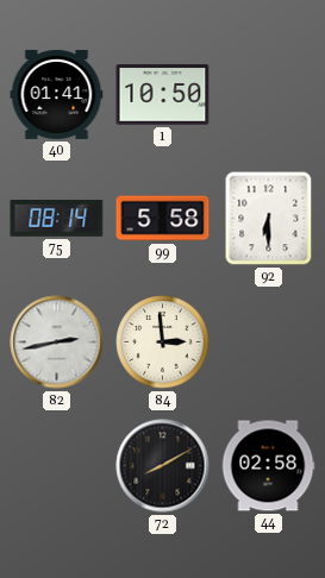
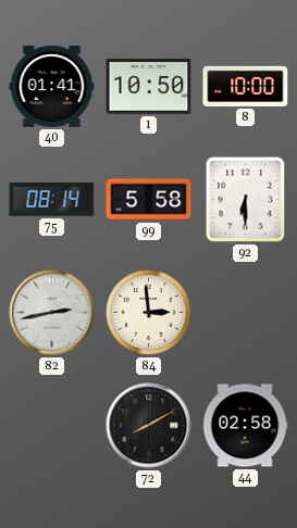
8: none -> 10:00
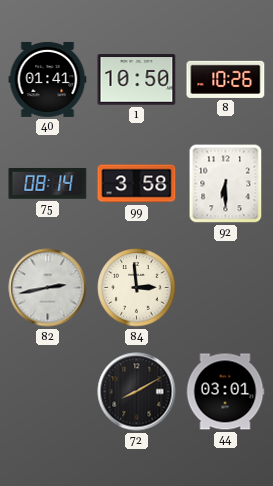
8: 10:00 -> 10:26
99: 5:58 -> 3:58
44: 02:58 -> 03:01
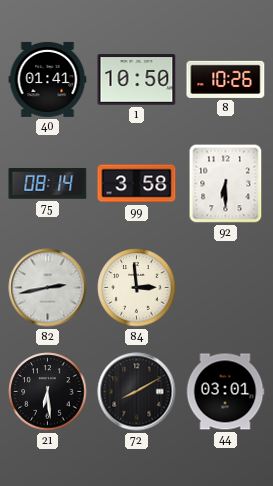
21: none -> 6:29
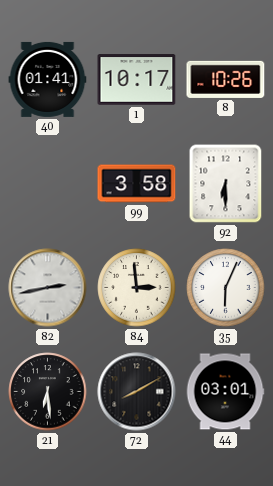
1: 10:50 -> 10:17
75: 08:14 -> none
35: none -> 6:04
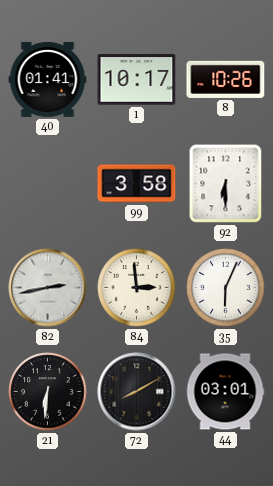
21: 6:29 -> 6:31
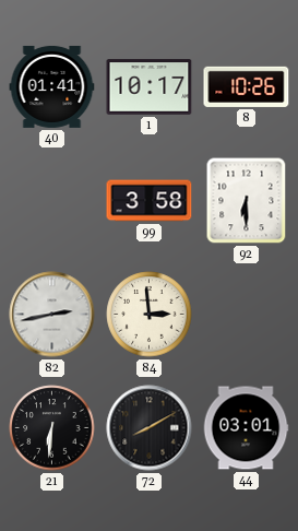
35: 6:04 -> none
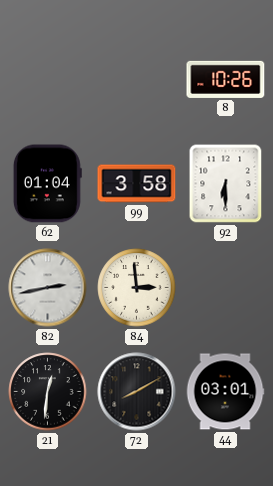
40: 01:41 -> none
1: 10:17 -> none
62: none -> 01:04
21: 6:31 -> 12:31
